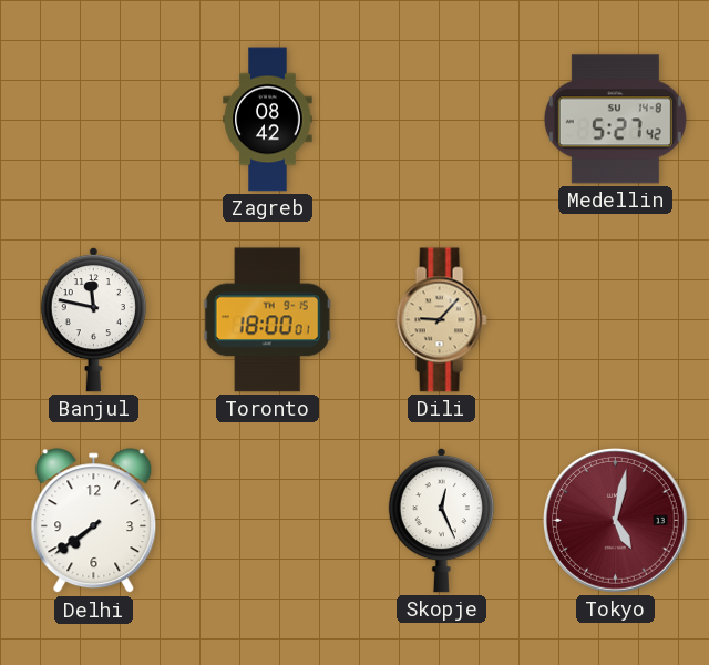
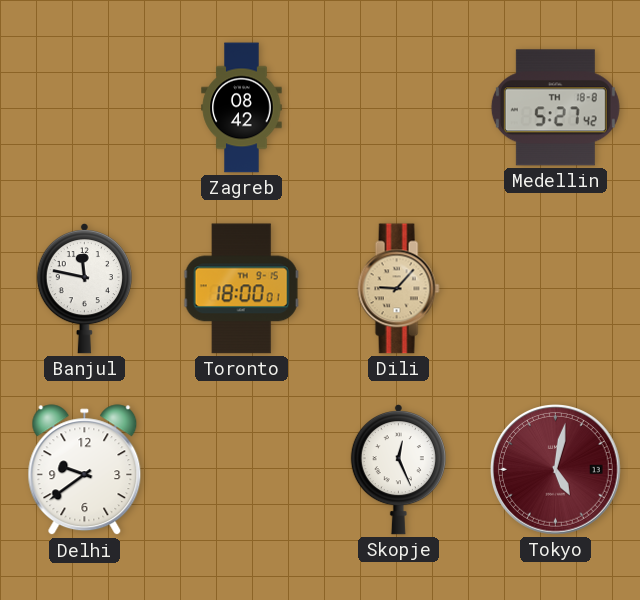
Medellin date: SU 14-8 -> TH 18-8
Delhi: 7:39 -> 9:39
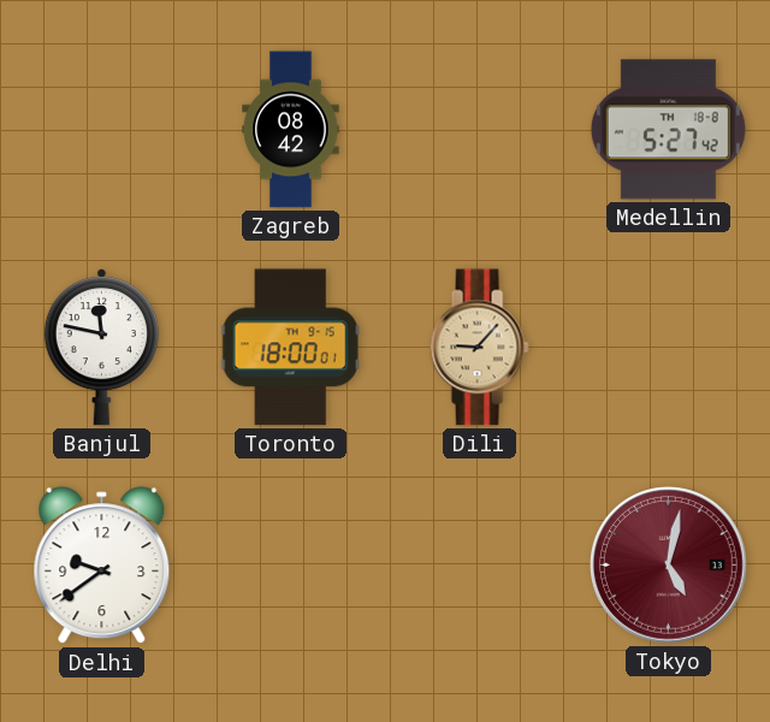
Skopje: 12:26 -> none
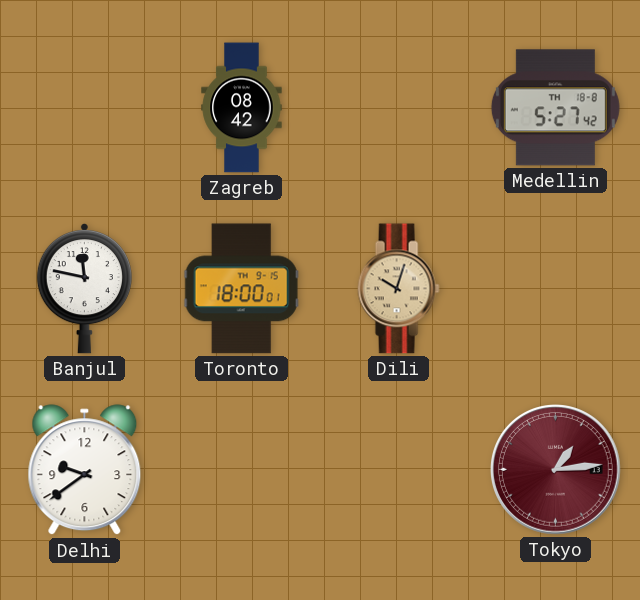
Dili: 9:07 -> 10:03
Tokyo: 5:02 -> 1:14
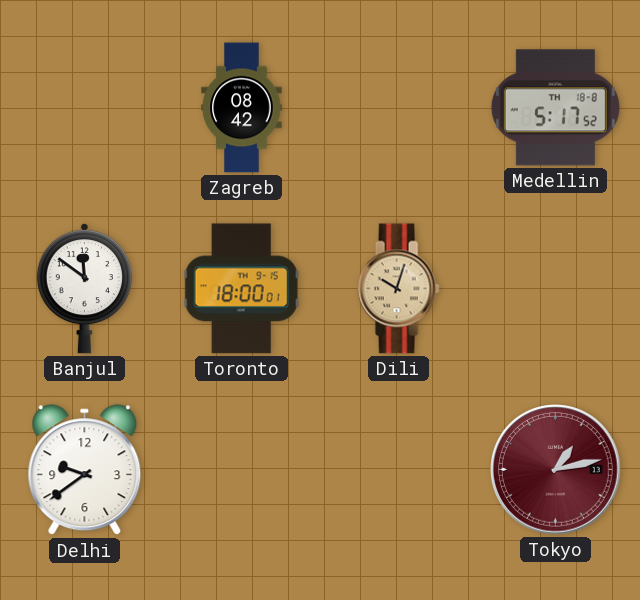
Medellin: 5:27 -> 5:17
Banjul: 11:47 -> 11:51
Tokyo: 1:14 -> 1:13
